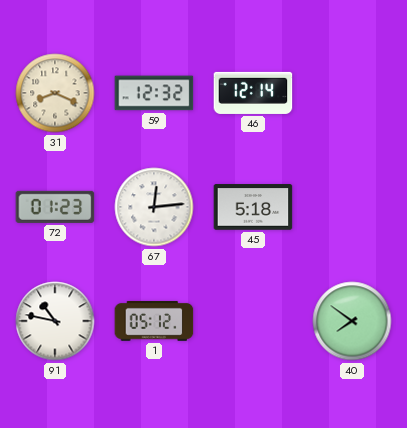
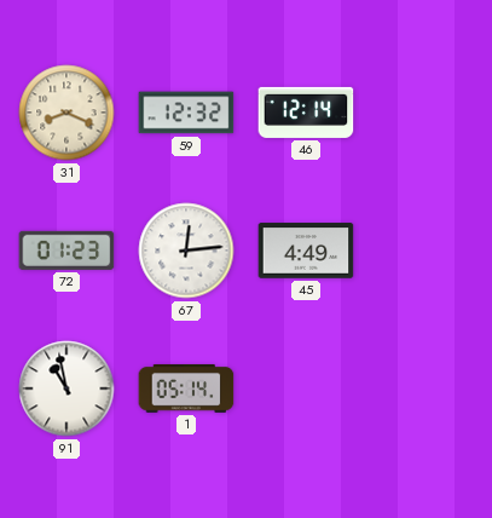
45: 5:18 -> 4:49
91: 10:47 -> 10:58
1: 05:12 -> 05:14
40: 7:51 -> none
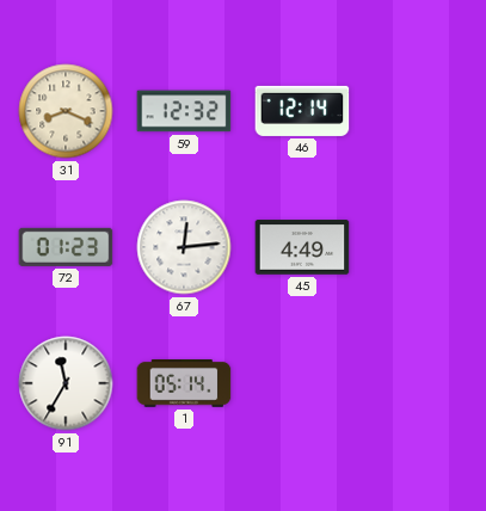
91: 10:58 -> 11:35
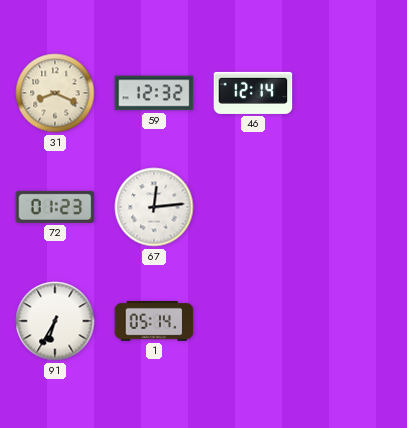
45: 4:49 -> none
91: 11:35 -> 6:35
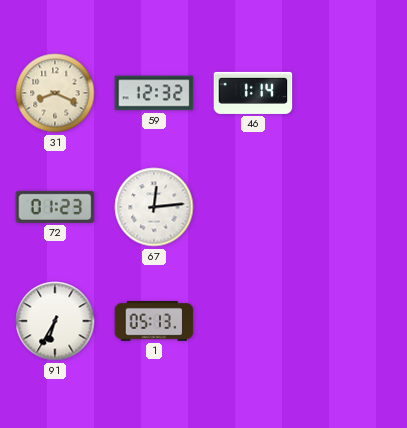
46: 12:14 -> 1:14
1: 05:14 -> 05:13
